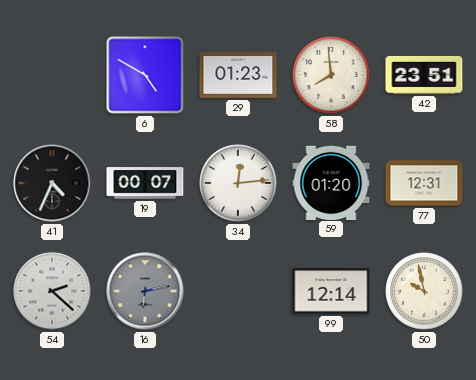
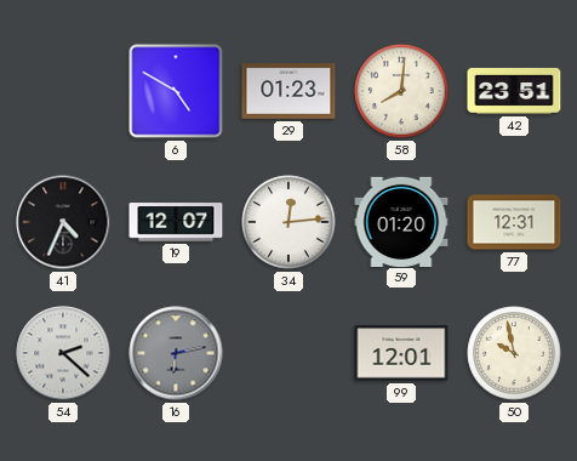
58: 7:59 -> 8:01
19: 00:07 -> 12:07
99: 12:14 -> 12:01
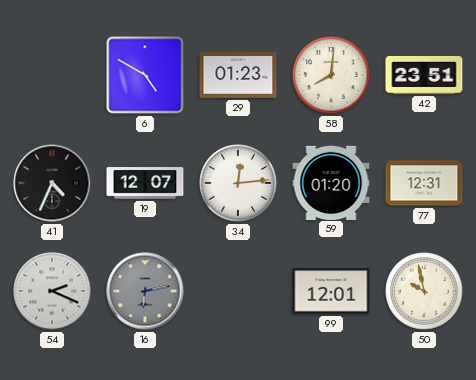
54: 2:22 -> 2:19
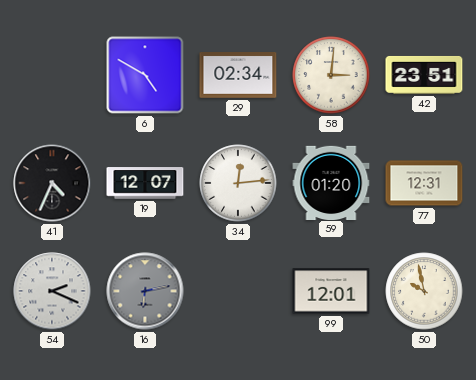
29: 01:23 -> 02:34
58: 8:01 -> 3:01
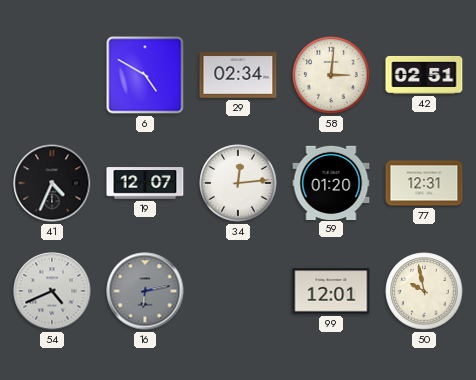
42: 23:51 -> 02:51
54: 2:19 -> 4:41
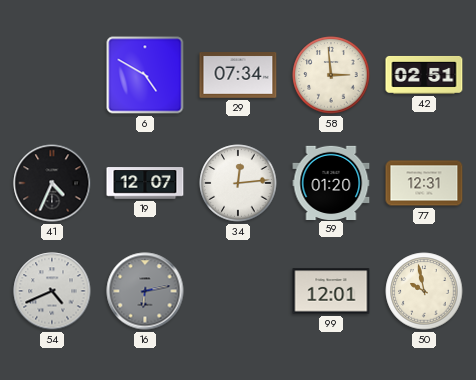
29: 02:34 -> 07:34
58: 3:01 -> 2:59
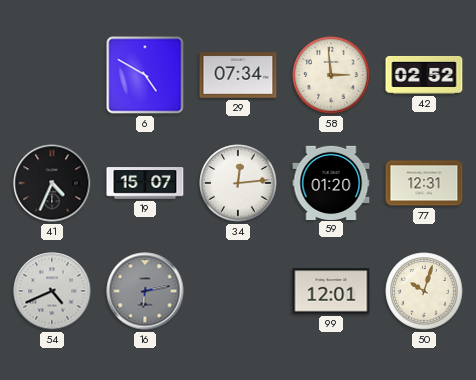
42: 02:51 -> 02:52
19: 12:07 -> 15:07
50: 9:58 -> 10:03
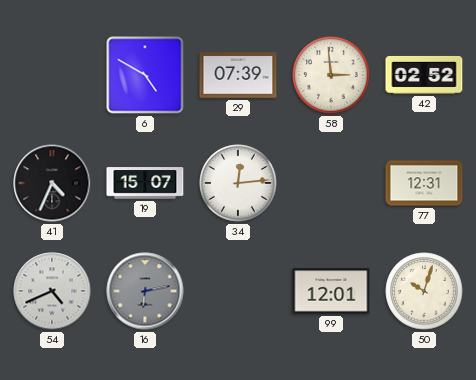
29: 07:34 -> 07:39
59: 01:20 -> none
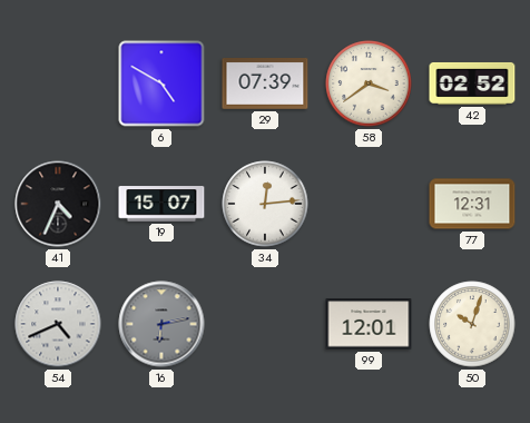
58: 2:59 -> 3:39
